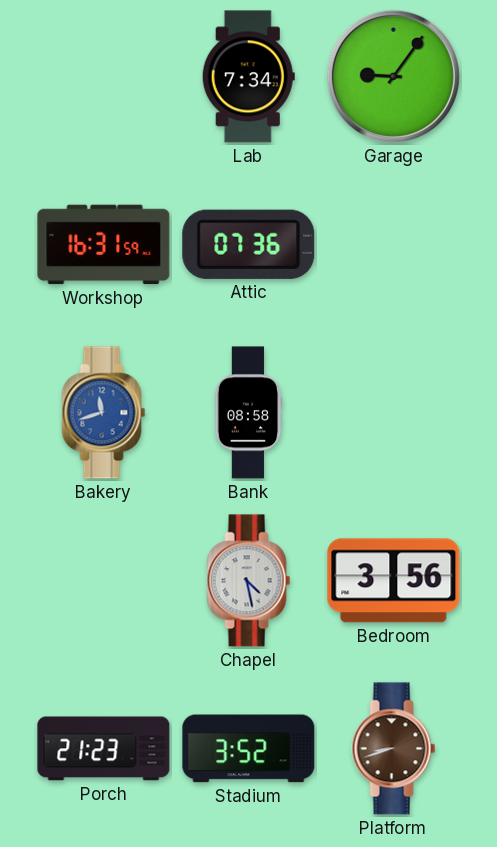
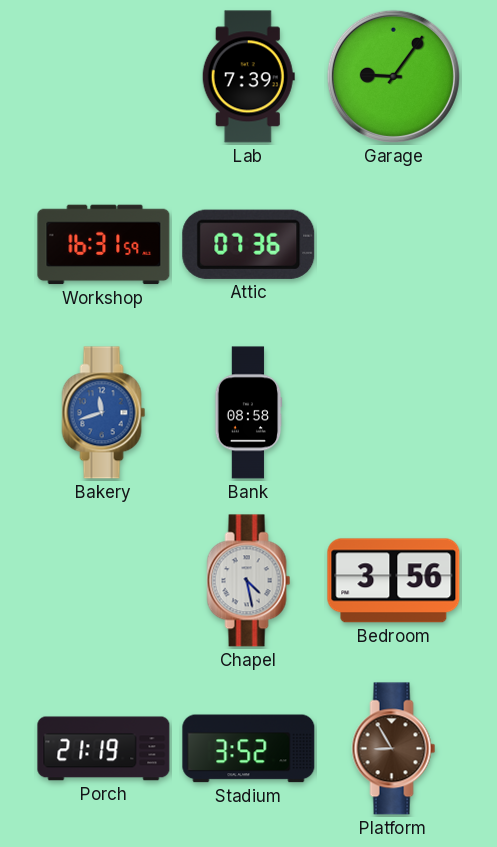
Lab: 7:34 -> 7:39
Porch: 21:23 -> 21:19
Platform: 8:42 -> 8:55
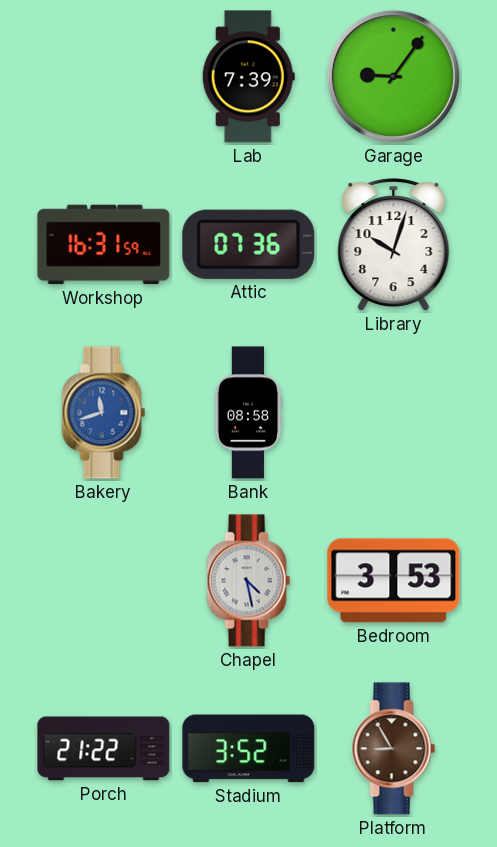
Library: none -> 10:03
Bedroom: 3:56 -> 3:53
Porch: 21:19 -> 21:22
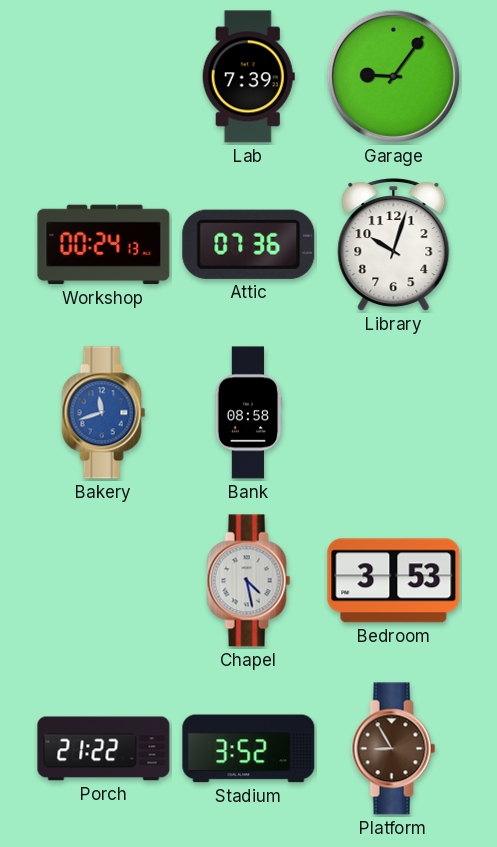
Workshop: 16:31 -> 00:24
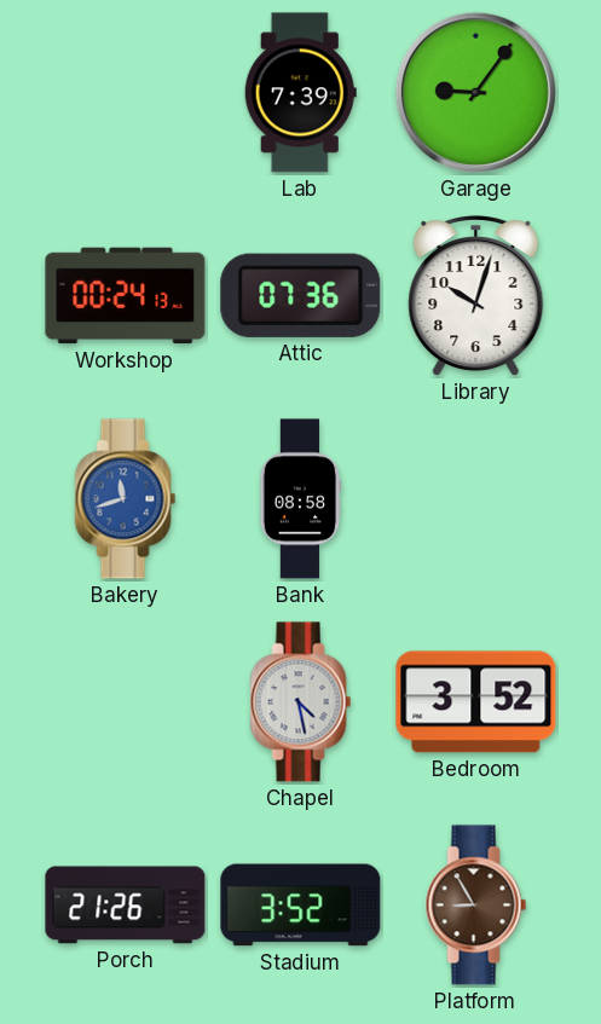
Bedroom: 3:53 -> 3:52
Porch: 21:22 -> 21:26
